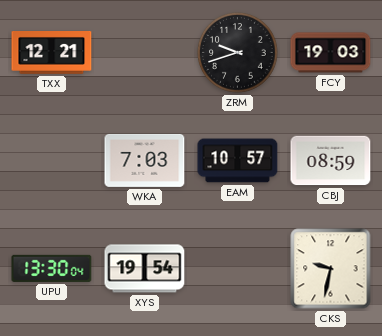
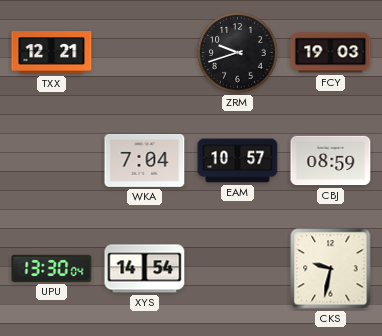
WKA: 7:03 -> 7:04
XYS: 19:54 -> 14:54
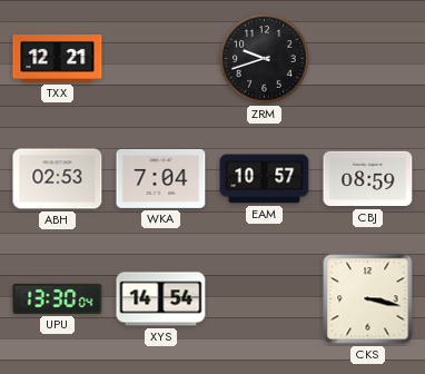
FCY: 19:03 -> none
ABH: none -> 02:53
CKS: 9:32 -> 3:17
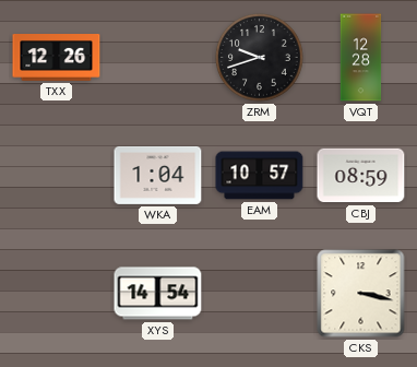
TXX: 12:21 -> 12:26
VQT: none -> 12:28
ABH: 02:53 -> none
WKA: 7:04 -> 1:04
UPU: 13:30 -> none
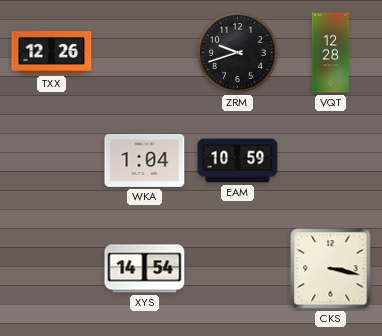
EAM: 10:57 -> 10:59
CBJ: 08:59 -> none
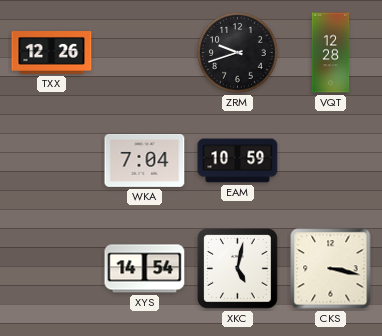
WKA: 1:04 -> 7:04
XKC: none -> 5:02
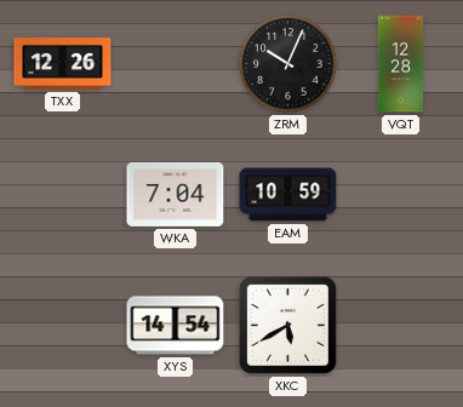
ZRM: 9:42 -> 10:04
XKC: 5:02 -> 5:40
CKS: 3:17 -> none
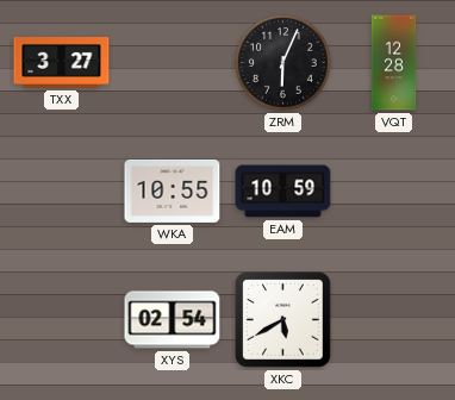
TXX: 12:26 -> 3:27
ZRM: 10:04 -> 6:04
WKA: 7:04 -> 10:55
XYS: 14:54 -> 02:54
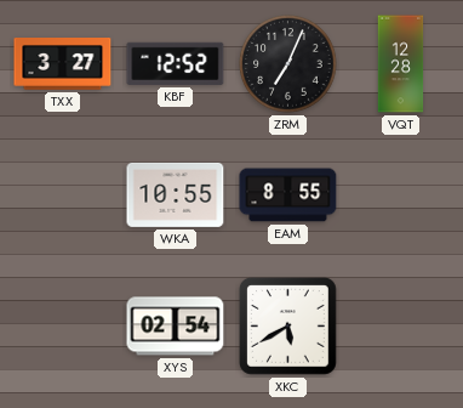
KBF: none -> 12:52
ZRM: 6:04 -> 7:04
EAM: 10:59 -> 8:55
